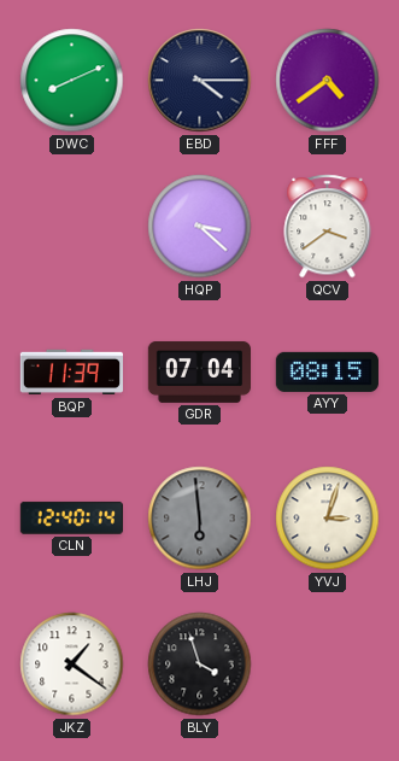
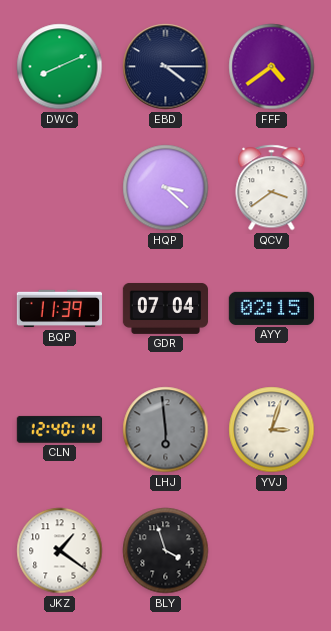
AYY: 08:15 -> 02:15
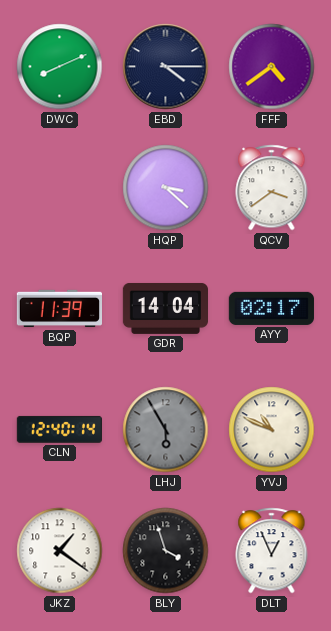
GDR: 07:04 -> 14:04
AYY: 02:15 -> 02:17
LHJ: 5:59 -> 5:55
YVJ: 3:03 -> 10:49
DLT: none -> 12:56
